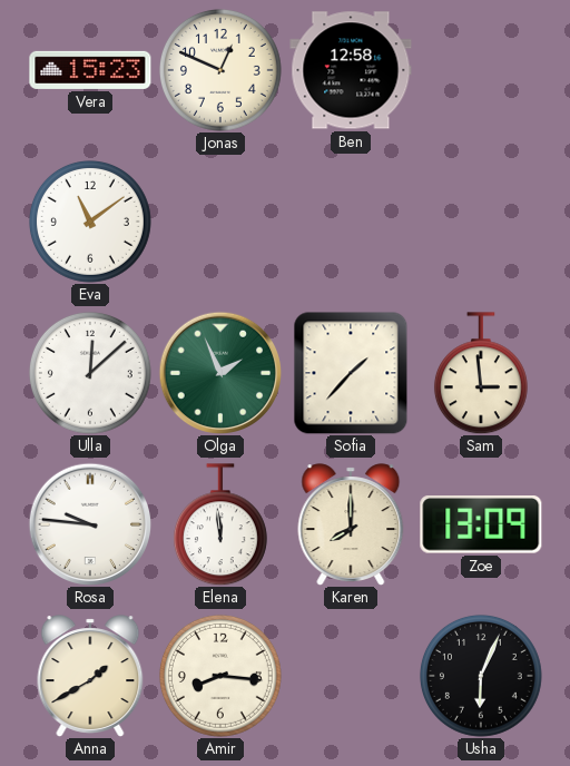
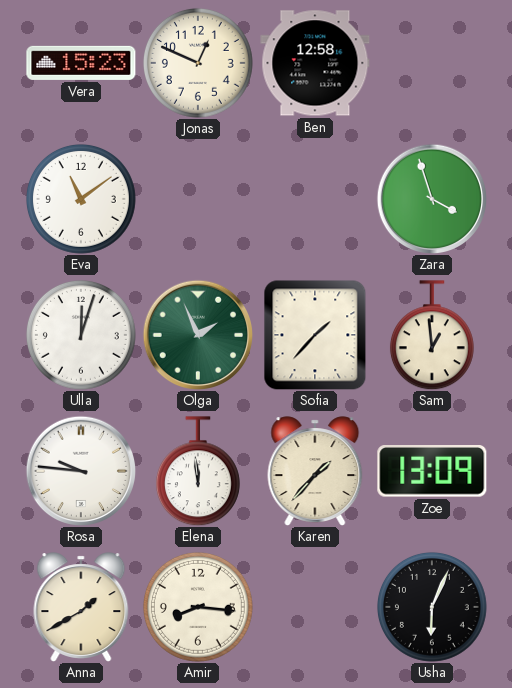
Zara: none -> 3:57
Ulla: 12:08 -> 12:03
Sam: 2:59 -> 12:59
Karen: 8:00 -> 1:37
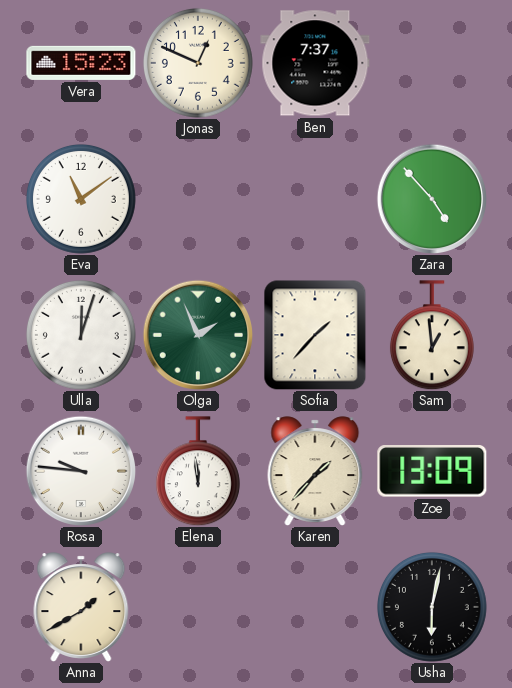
Ben: 12:58 -> 7:37
Zara: 3:57 -> 4:53
Amir: 8:16 -> none
Usha: 6:04 -> 6:02
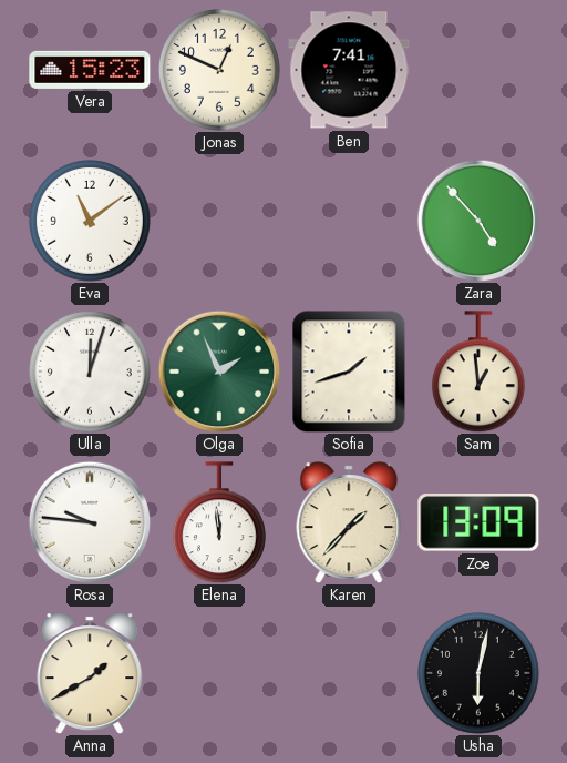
Ben: 7:37 -> 7:41
Sofia: 1:37 -> 1:42
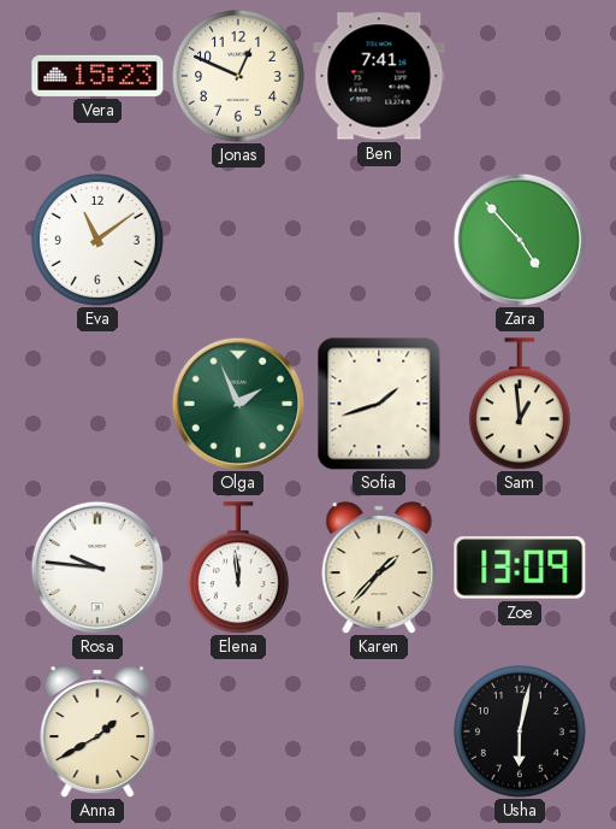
Ulla: 12:03 -> none
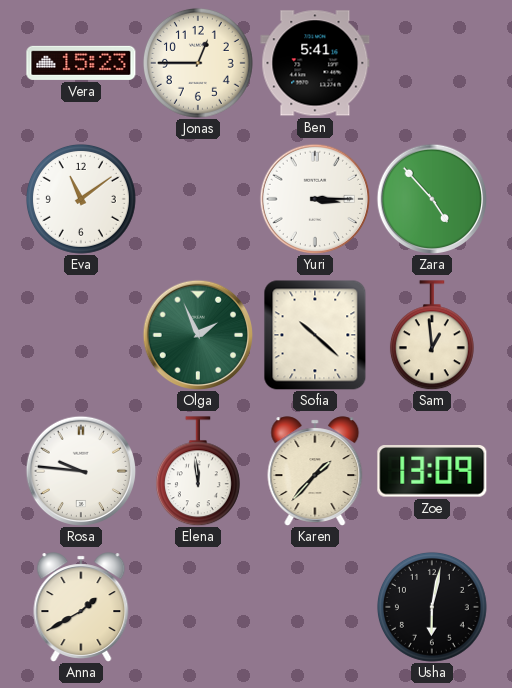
Jonas: 12:49 -> 12:45
Ben: 7:41 -> 5:41
Yuri: none -> 3:15
Sofia: 1:42 -> 10:22
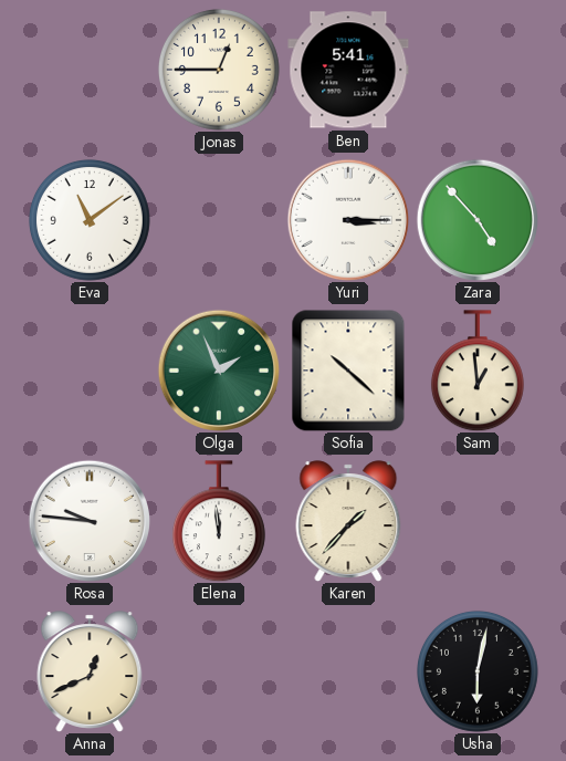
Vera: 15:23 -> none
Zoe: 13:09 -> none
Anna: 1:40 -> 12:41
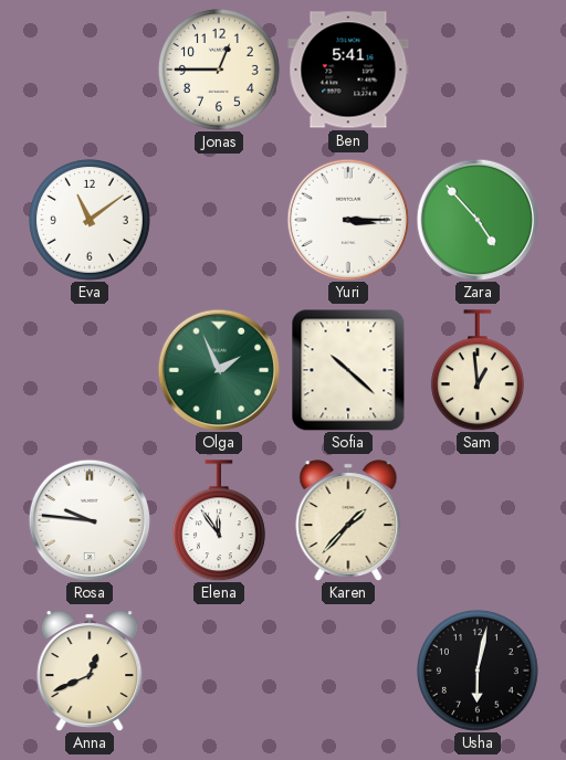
Elena: 11:59 -> 11:54
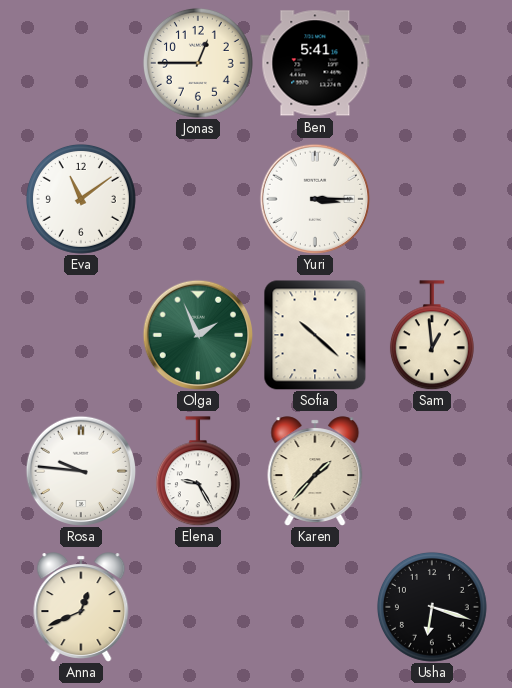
Zara: 4:53 -> none
Elena: 11:54 -> 9:25
Usha: 6:02 -> 6:18
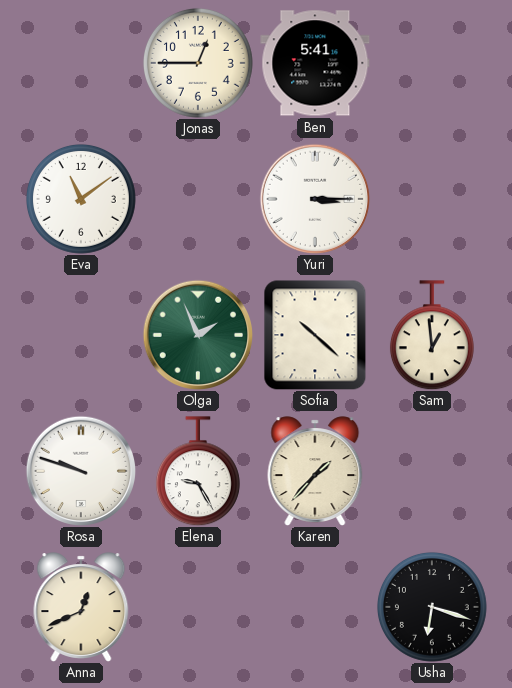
Rosa: 9:46 -> 9:48
